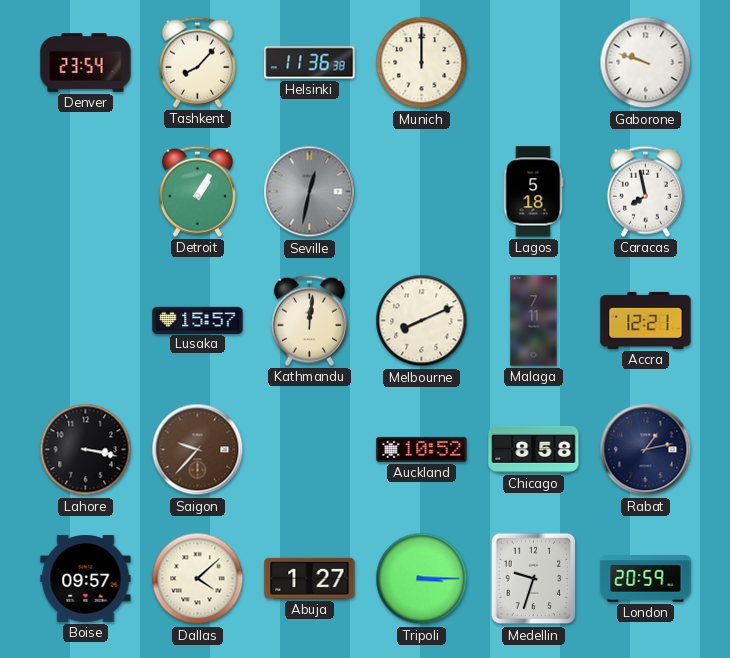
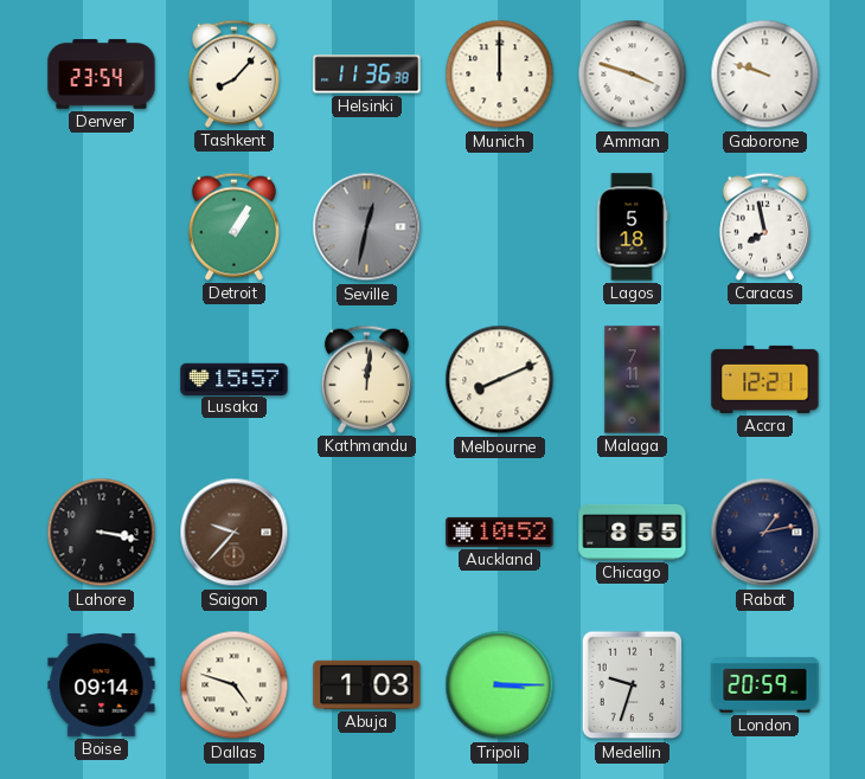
Amman: none -> 3:48
Chicago: 8:58 -> 8:55
Boise: 09:57 -> 09:14
Dallas: 4:08 -> 4:48
Abuja: 1:27 -> 1:03
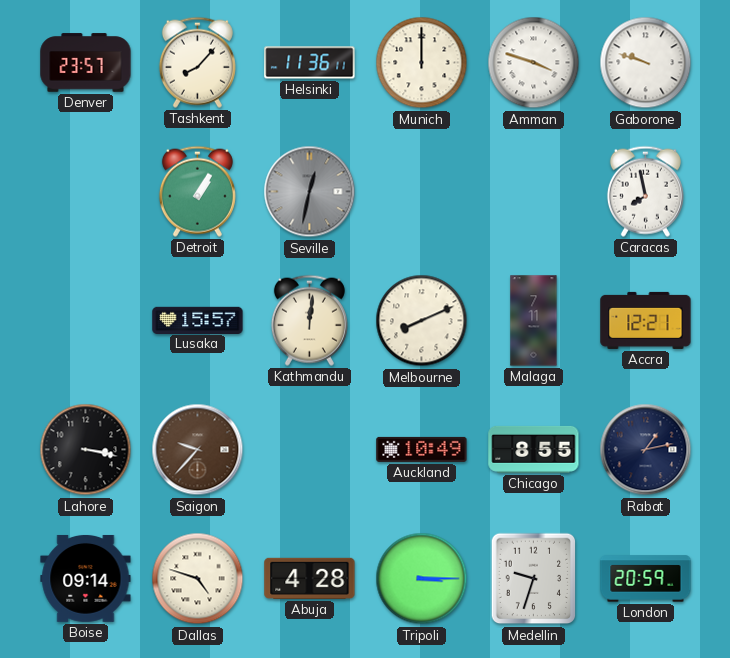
Denver: 23:54 -> 23:57
Helsinki: 11:36:38 -> 11:36:11
Lagos: 5:18 -> none
Auckland: 10:52 -> 10:49
Abuja: 1:03 -> 4:28
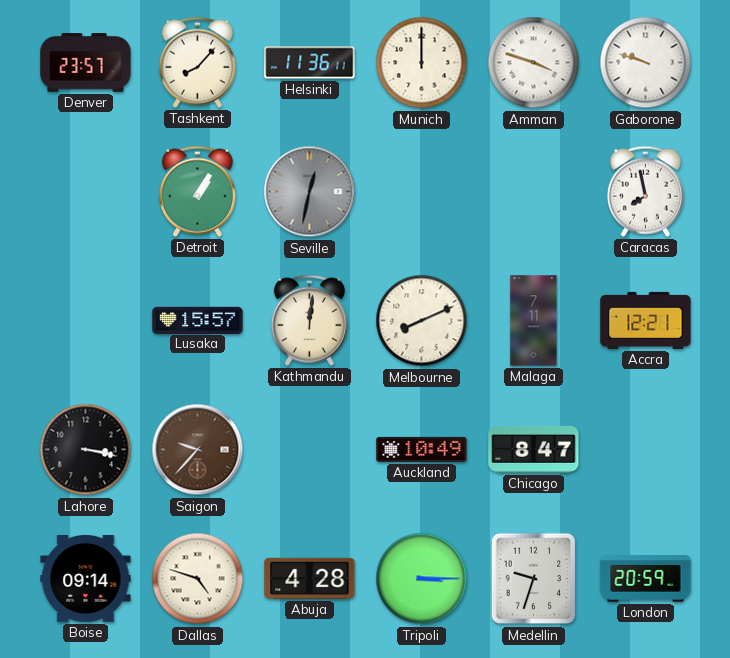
Chicago: 8:55 -> 8:47
Rabat: 1:13 -> none
